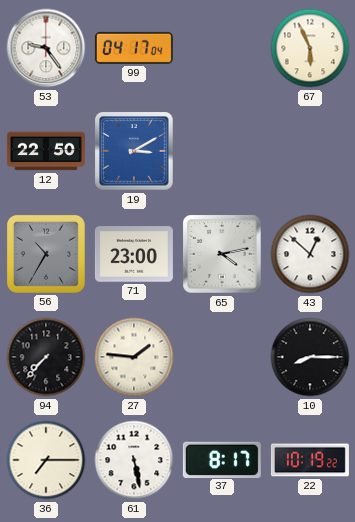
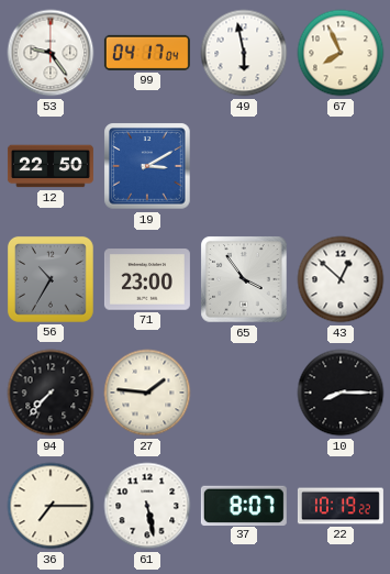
49: none -> 5:58
67: 5:56 -> 7:56
65: 4:13 -> 3:54
37: 8:17 -> 8:07
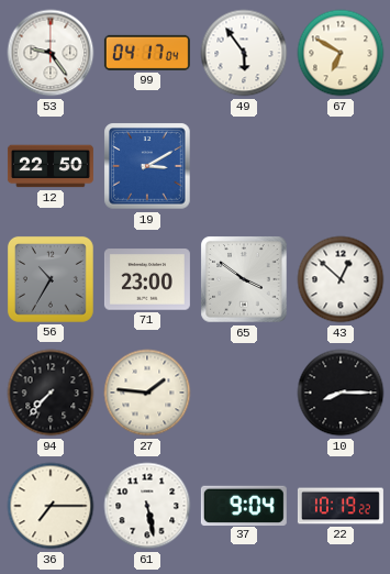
49: 5:58 -> 5:54
67: 7:56 -> 6:50
65: 3:54 -> 3:51
37: 8:07 -> 9:04
